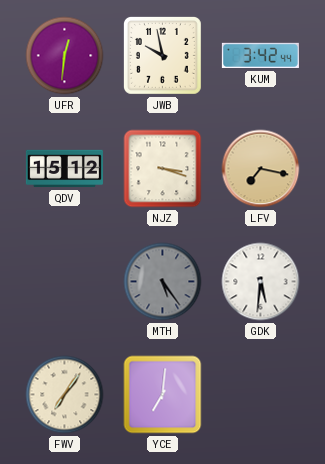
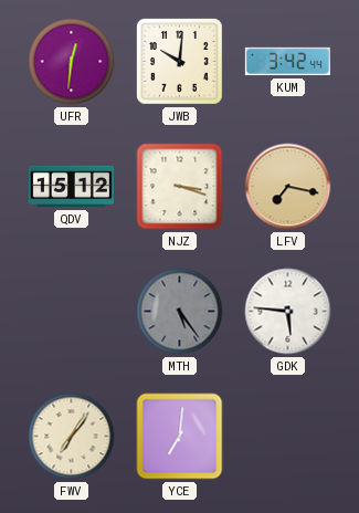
JWB: 9:58 -> 10:01
GDK: 5:31 -> 5:46
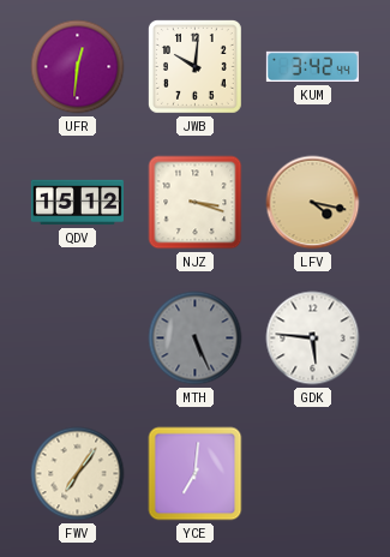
LFV: 7:17 -> 4:17
MTH: 5:24 -> 5:26
